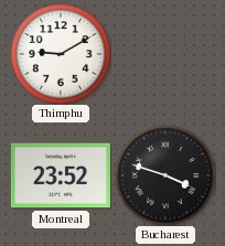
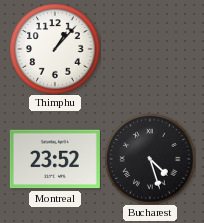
Thimphu: 9:10 -> 1:07
Bucharest: 3:48 -> 4:27
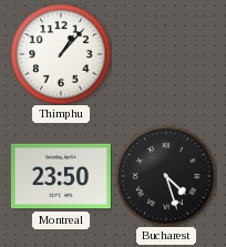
Montreal: 23:52 -> 23:50
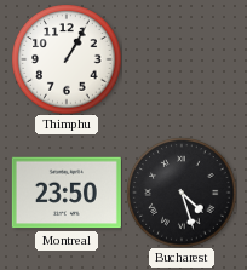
Thimphu: 1:07 -> 1:05
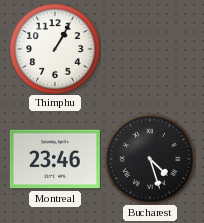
Montreal: 23:50 -> 23:46
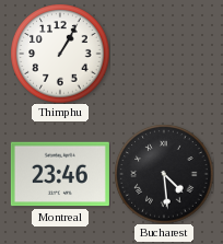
Bucharest: 4:27 -> 4:29
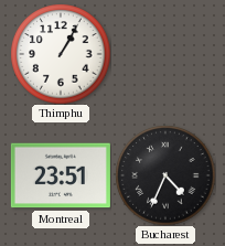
Montreal: 23:46 -> 23:51
Bucharest: 4:29 -> 4:34
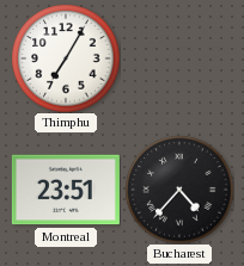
Thimphu: 1:05 -> 7:05
Bucharest: 4:34 -> 4:37
